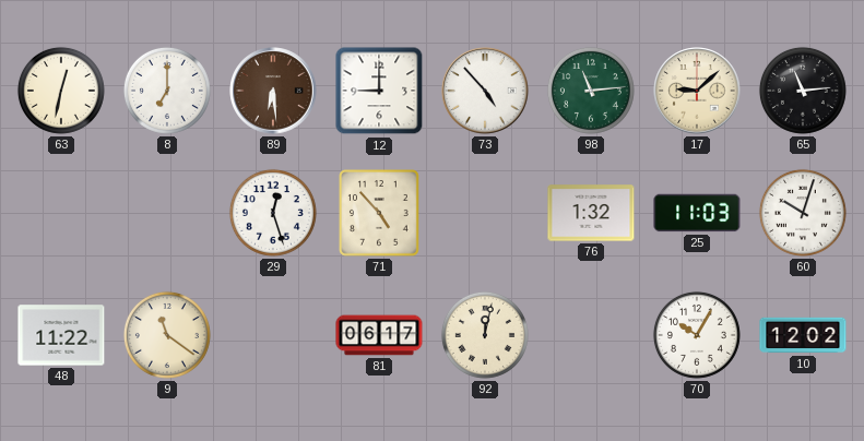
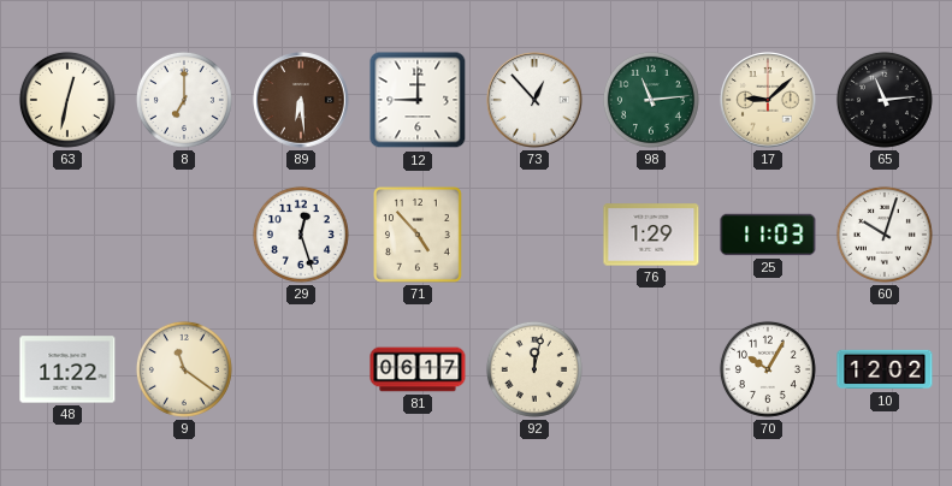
73: 4:53 -> 12:53
76: 1:32 -> 1:29
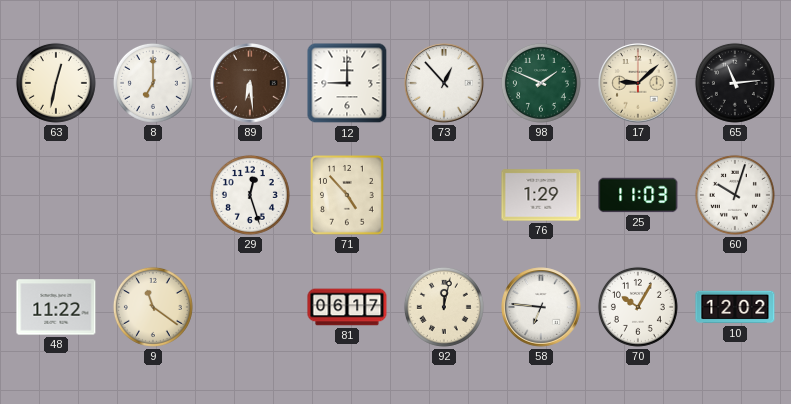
98: 11:14 -> 1:49
58: none -> 6:46
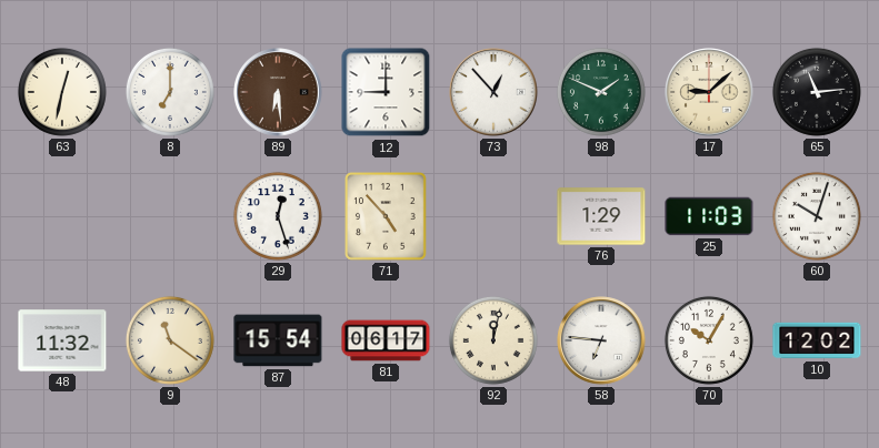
48: 11:22 -> 11:32
87: none -> 15:54
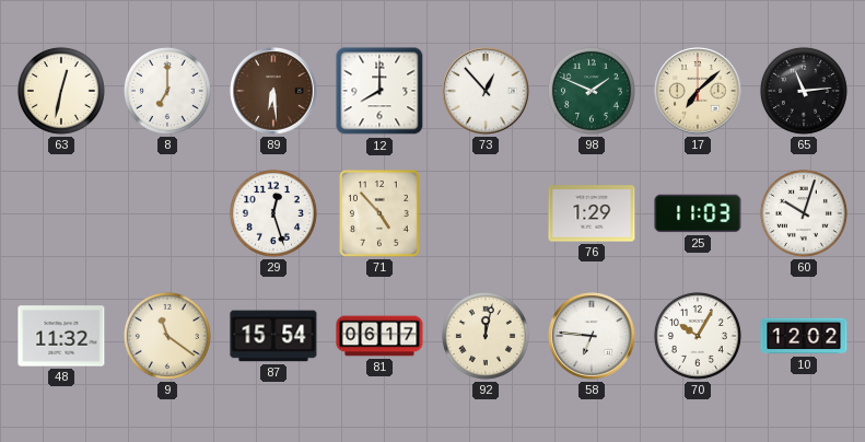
12: 9:00 -> 8:00
17: 9:08 -> 7:08
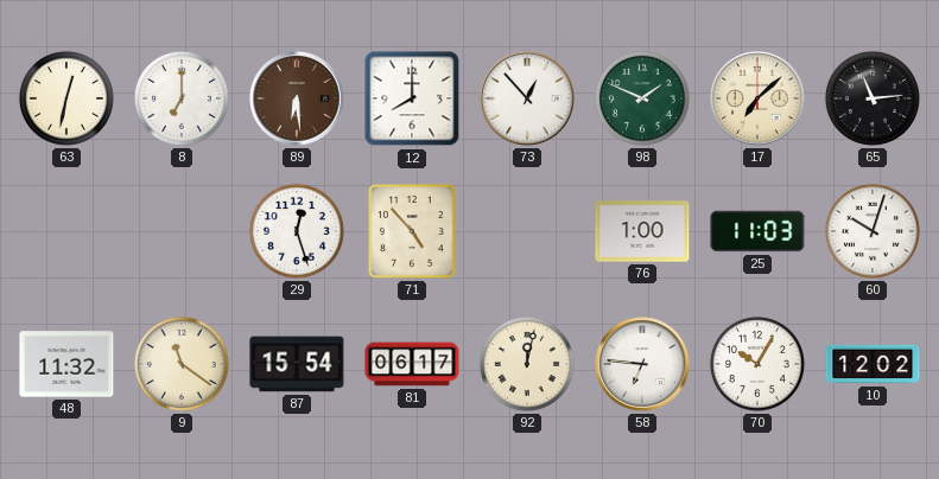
76: 1:29 -> 1:00
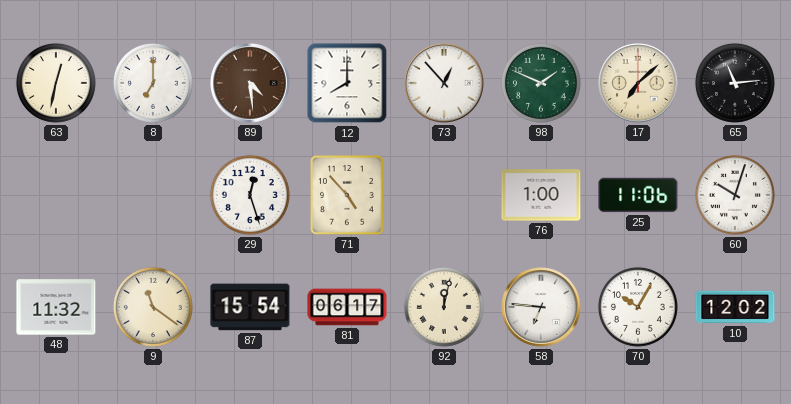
89: 6:29 -> 4:29
25: 11:03 -> 11:06
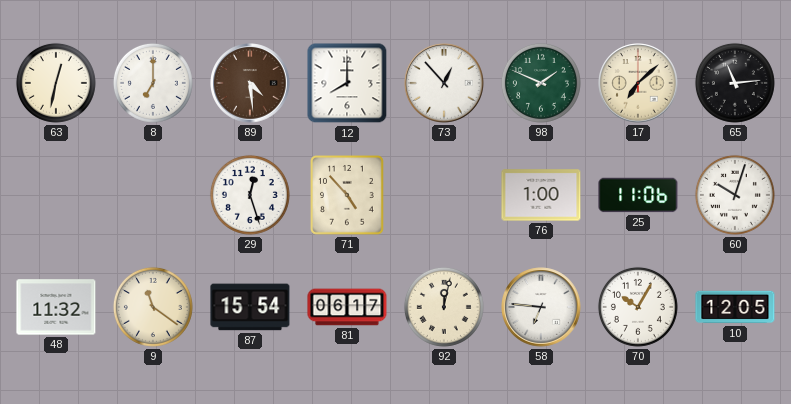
10: 12:02 -> 12:05
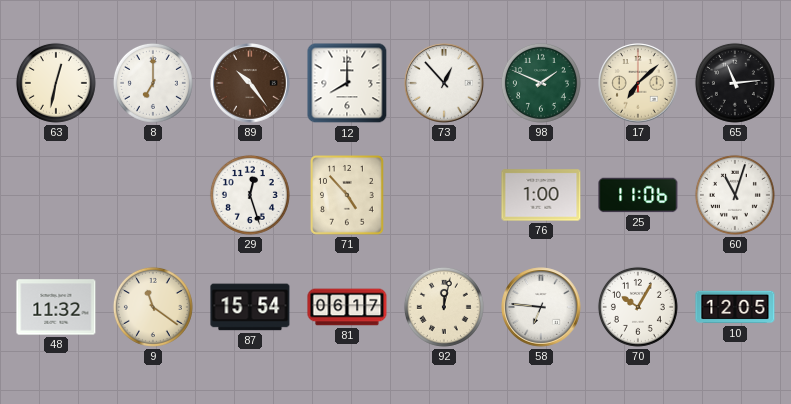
89: 4:29 -> 10:24
60: 10:03 -> 11:03
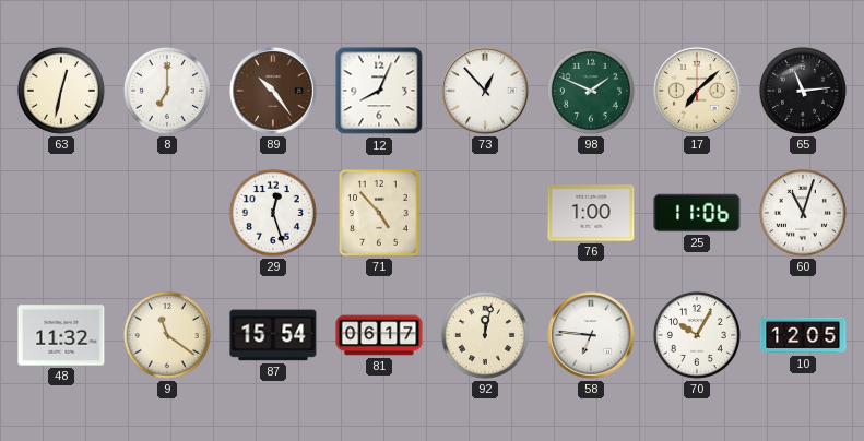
12: 8:00 -> 8:04
